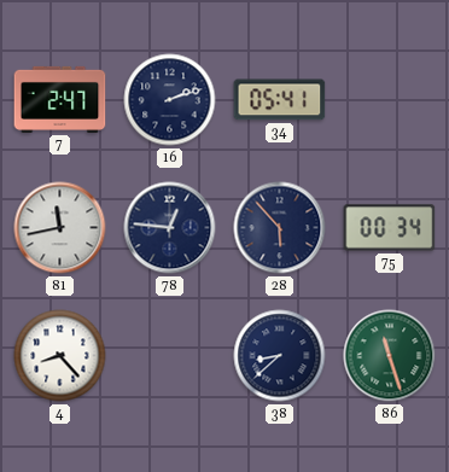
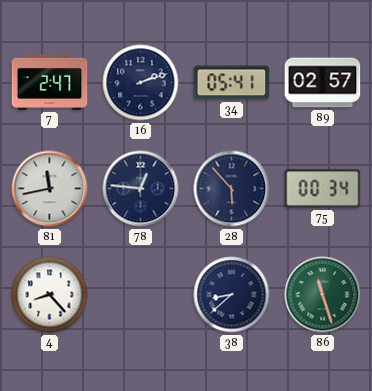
89: none -> 02:57
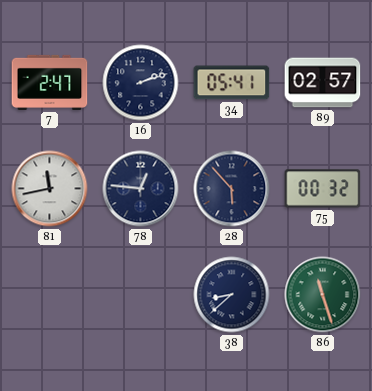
75: 00:34 -> 00:32
4: 8:23 -> none
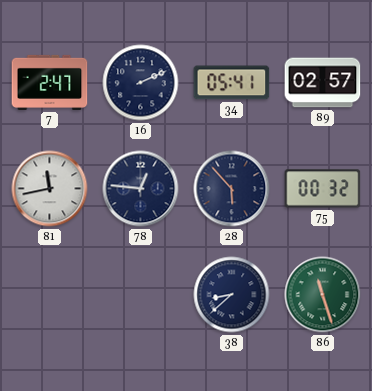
16: 2:12 -> 2:11
